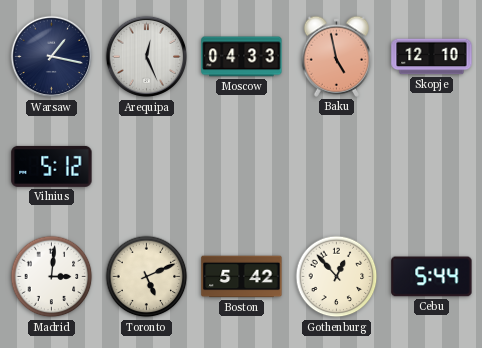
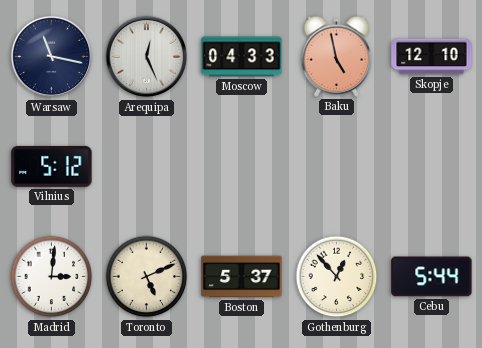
Warsaw: 1:17 -> 11:17
Boston: 5:42 -> 5:37
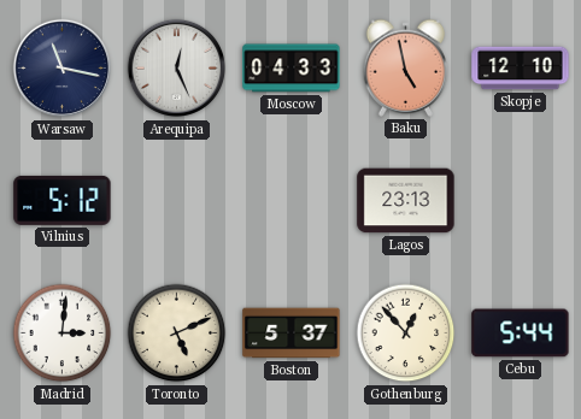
Lagos: none -> 23:13
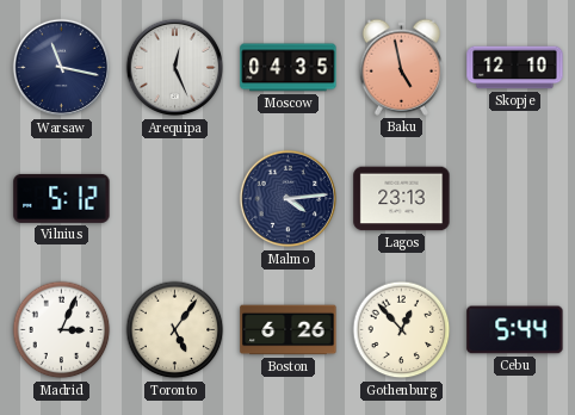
Moscow: 04:33 -> 04:35
Malmo: none -> 4:14
Madrid: 3:01 -> 3:04
Toronto: 5:11 -> 5:06
Boston: 5:37 -> 6:26
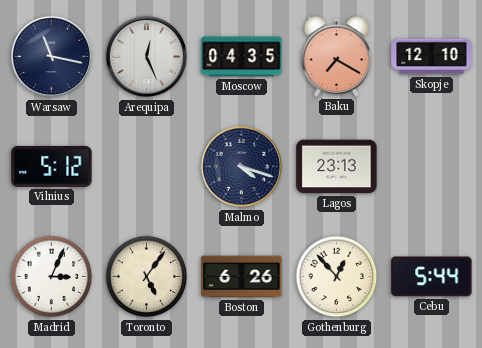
Baku: 4:58 -> 7:20
Malmo: 4:14 -> 4:18
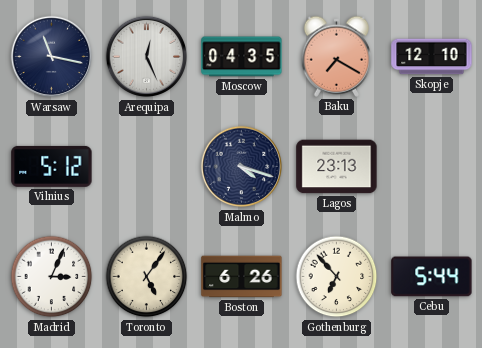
Gothenburg: 12:53 -> 6:53
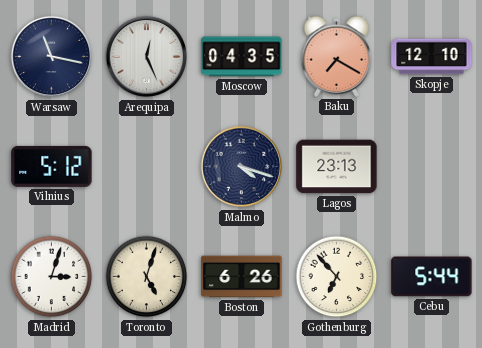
Madrid: 3:04 -> 3:03
Toronto: 5:06 -> 5:03
